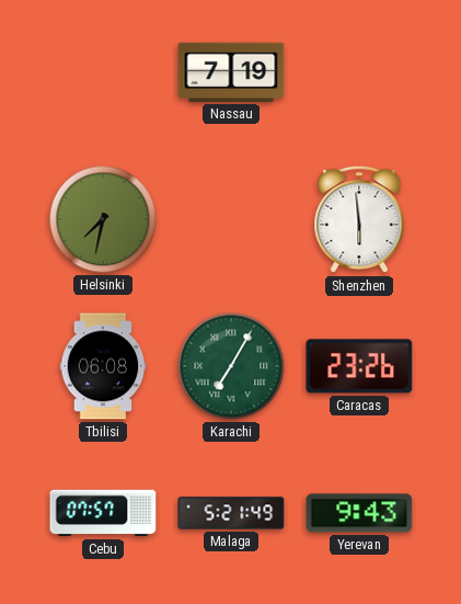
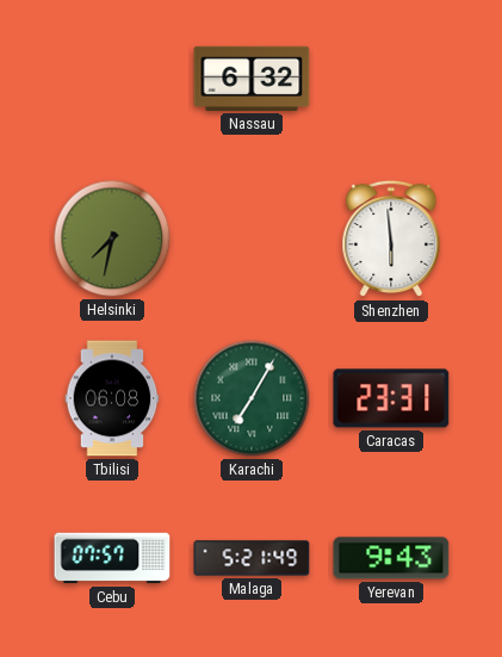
Nassau: 7:19 -> 6:32
Caracas: 23:26 -> 23:31
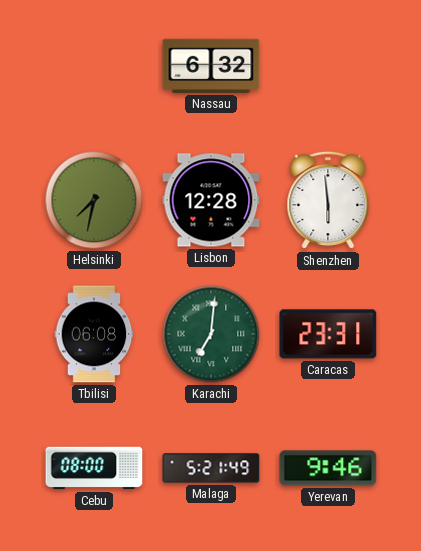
Lisbon: none -> 12:28
Karachi: 7:05 -> 7:01
Cebu: 07:57 -> 08:00
Yerevan: 9:43 -> 9:46
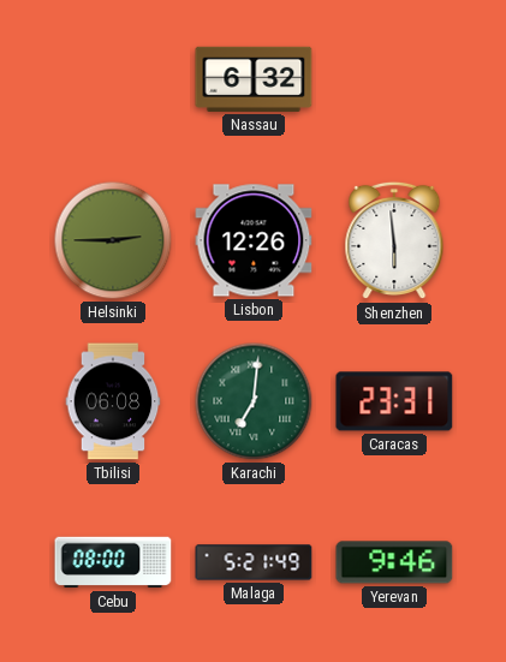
Helsinki: 7:32 -> 2:45
Lisbon: 12:28 -> 12:26
